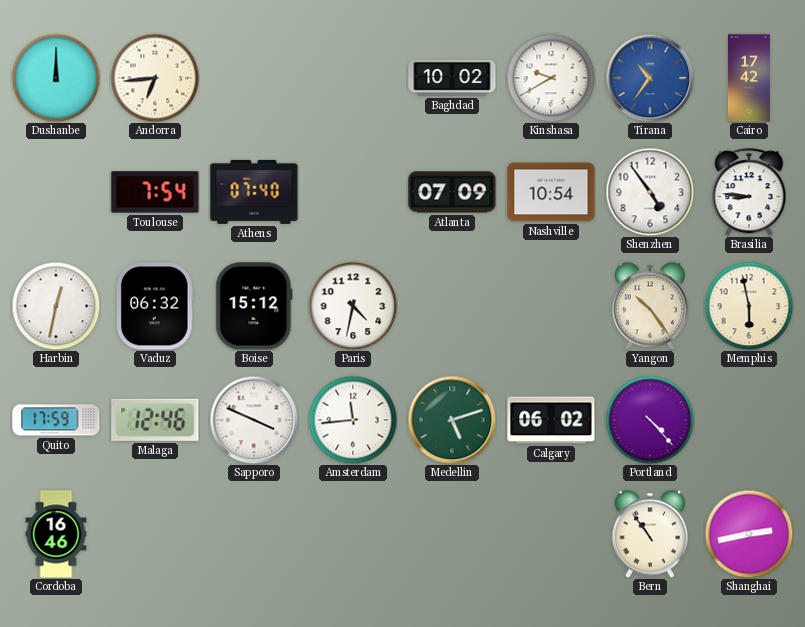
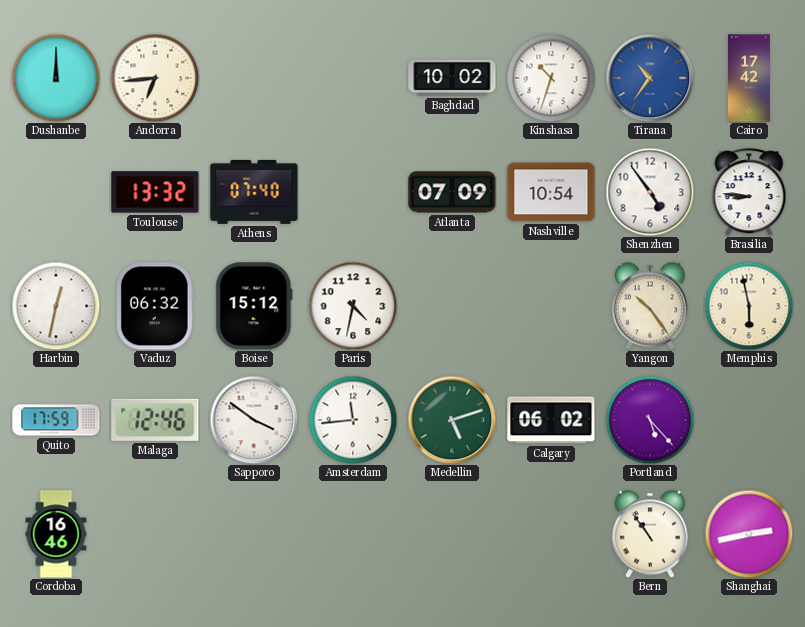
Kinshasa: 9:40 -> 10:33
Toulouse: 7:54 -> 13:32
Sapporo: 3:49 -> 3:51
Portland: 4:23 -> 5:23
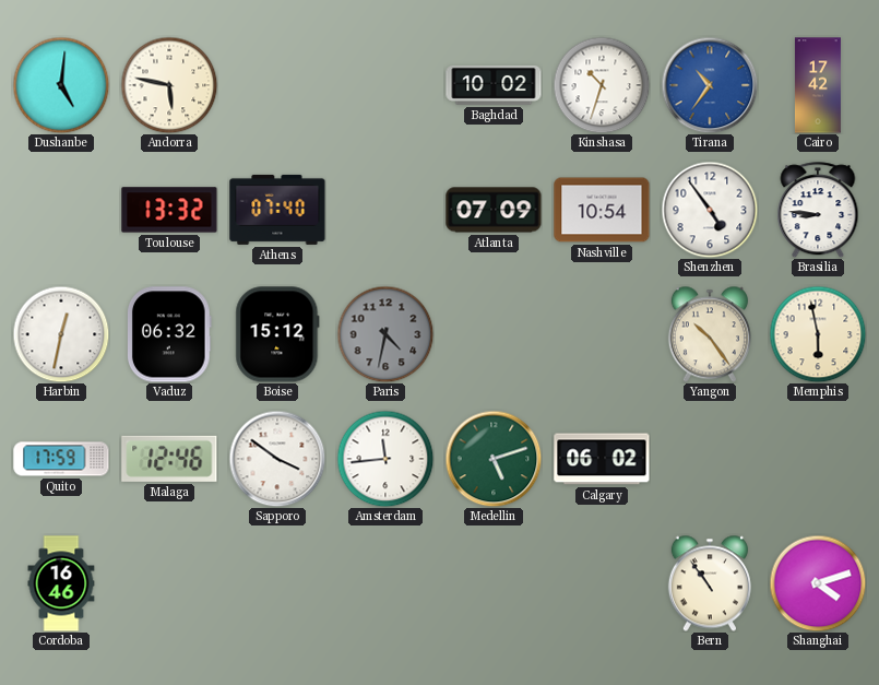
Dushanbe: 12:00 -> 5:01
Andorra: 6:44 -> 5:47
Paris dial: white -> grey
Portland: 5:23 -> none
Shanghai: 2:43 -> 4:12
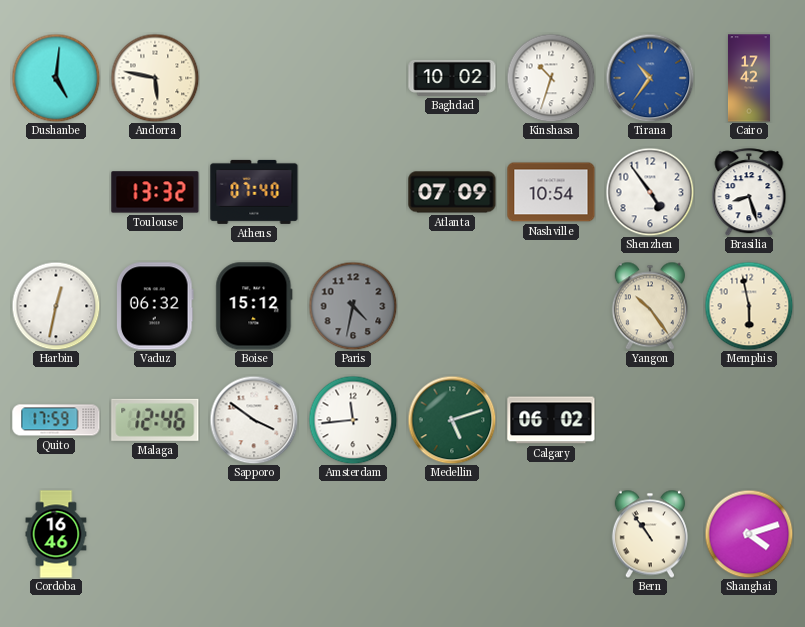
Brasilia: 8:46 -> 8:27
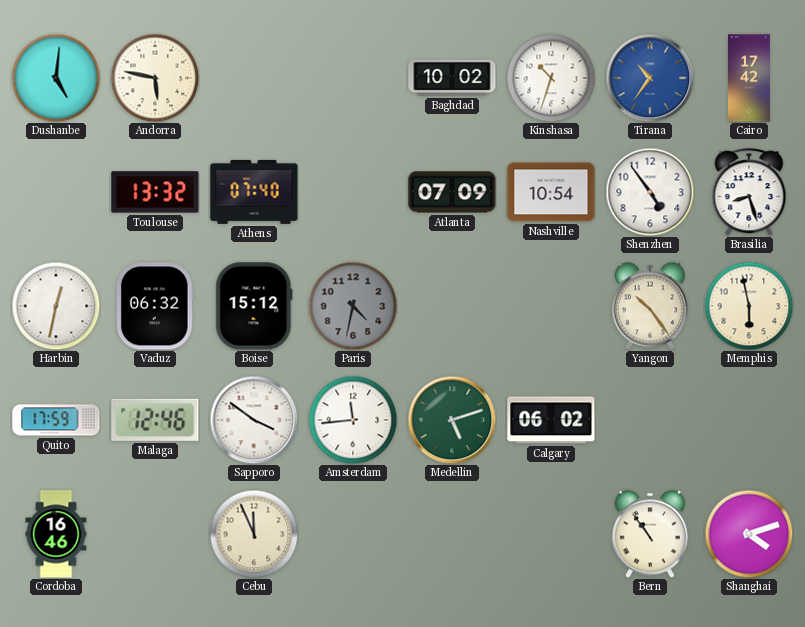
Cebu: none -> 11:56
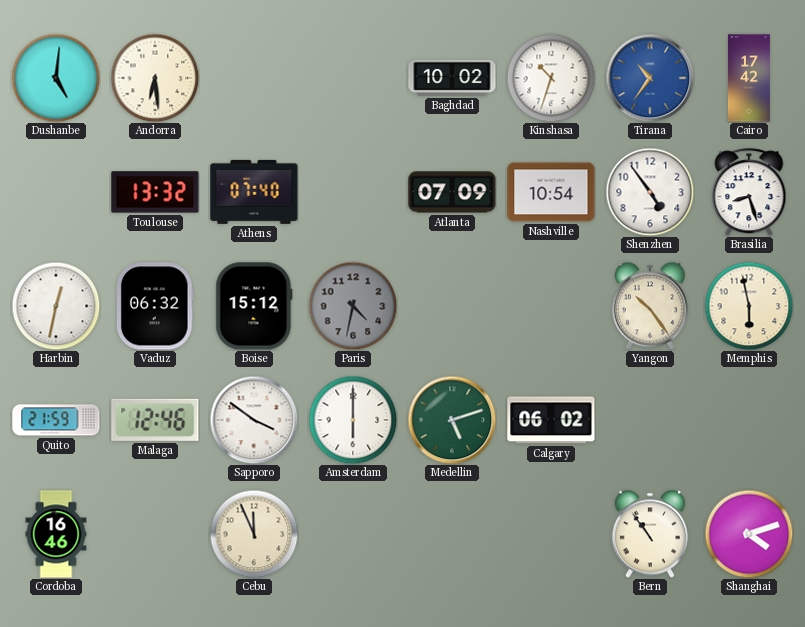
Andorra: 5:47 -> 6:29
Quito: 17:59 -> 21:59
Amsterdam: 11:44 -> 6:00
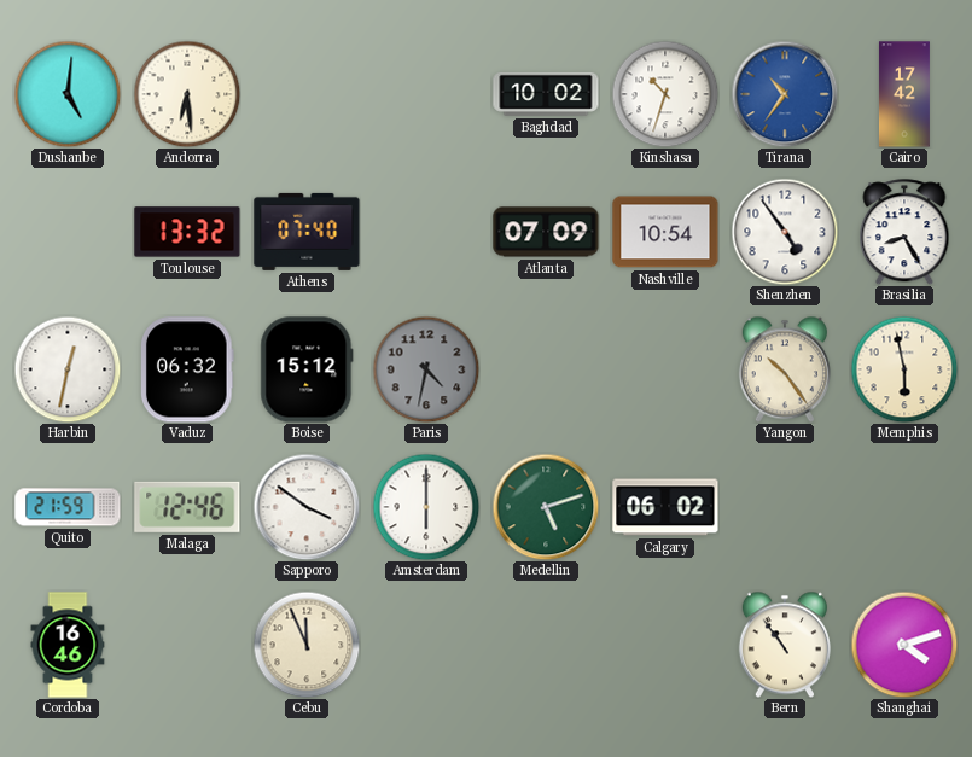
Brasilia: 8:27 -> 8:25
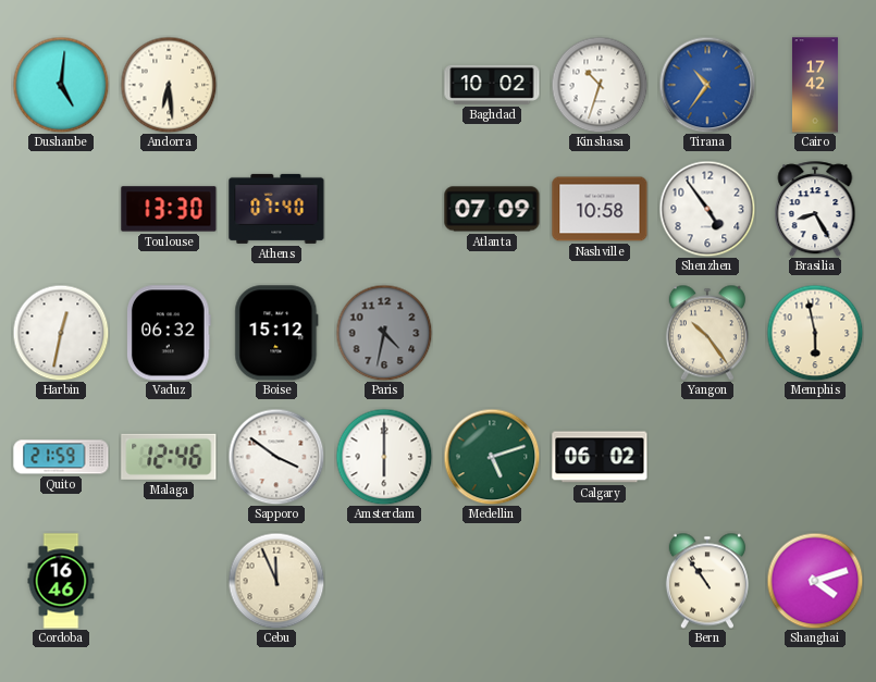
Toulouse: 13:32 -> 13:30
Nashville: 10:54 -> 10:58
